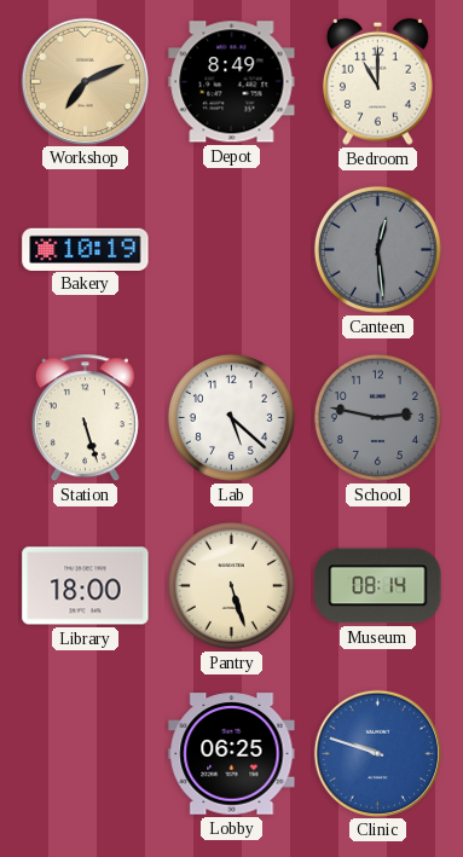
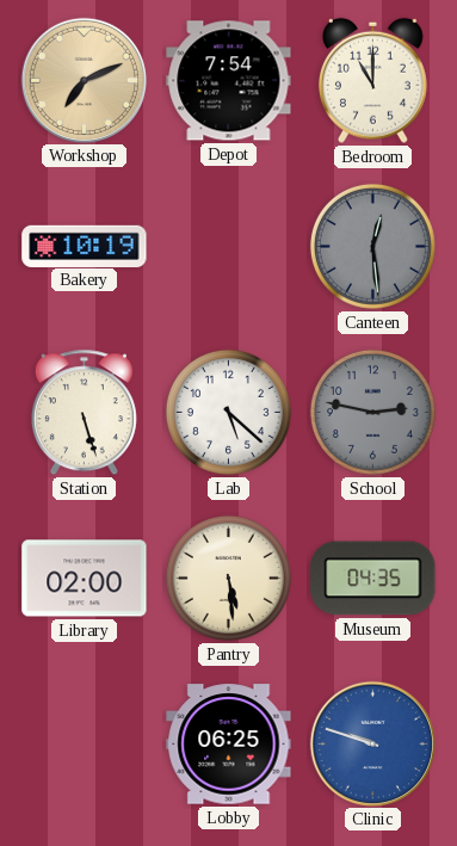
Depot: 8:49 -> 7:54
Library: 18:00 -> 02:00
Pantry: 5:27 -> 5:29
Museum: 08:14 -> 04:35
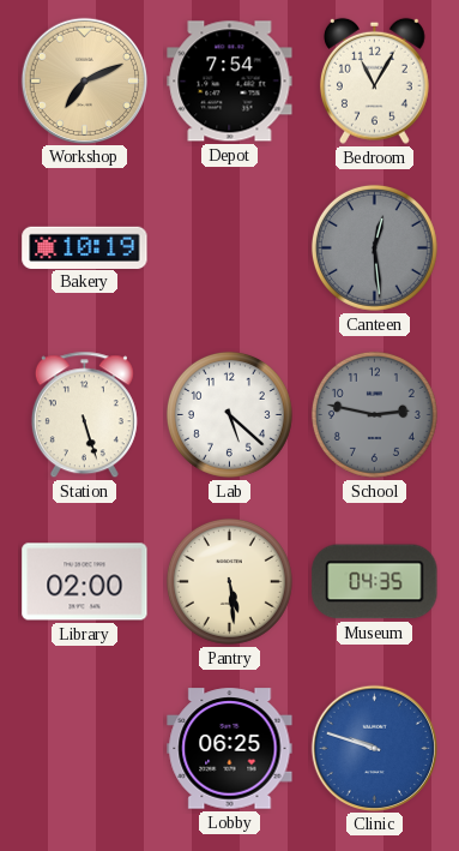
Bedroom: 11:00 -> 11:05
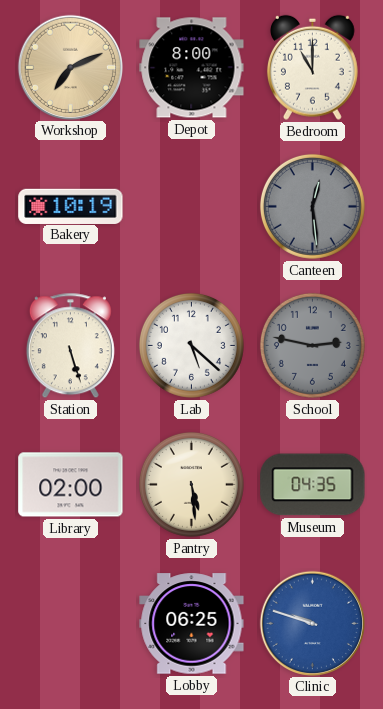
Depot: 7:54 -> 8:00
Bedroom: 11:05 -> 11:00
